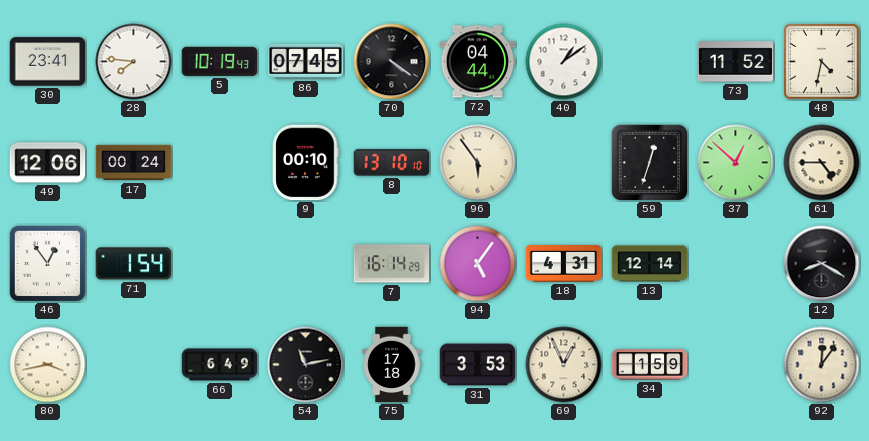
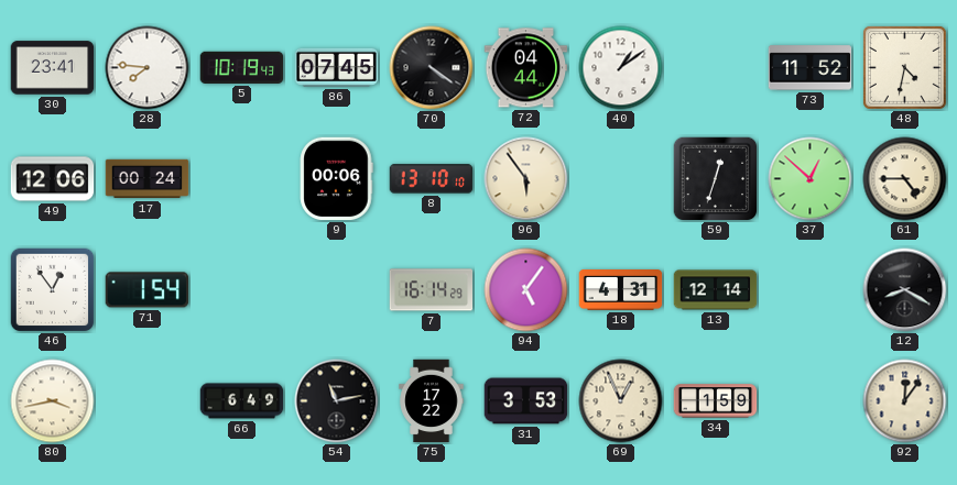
9: 00:10 -> 00:06
75: 17:18 -> 17:22
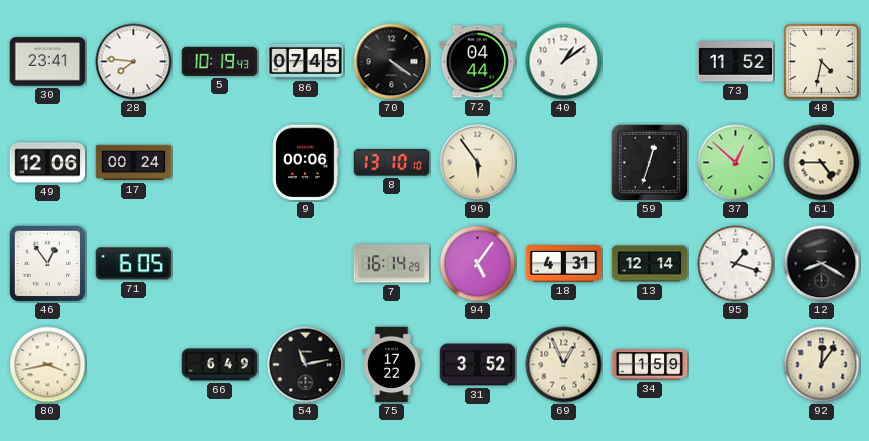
71: 1:54 -> 6:05
95: none -> 1:18
31: 3:53 -> 3:52
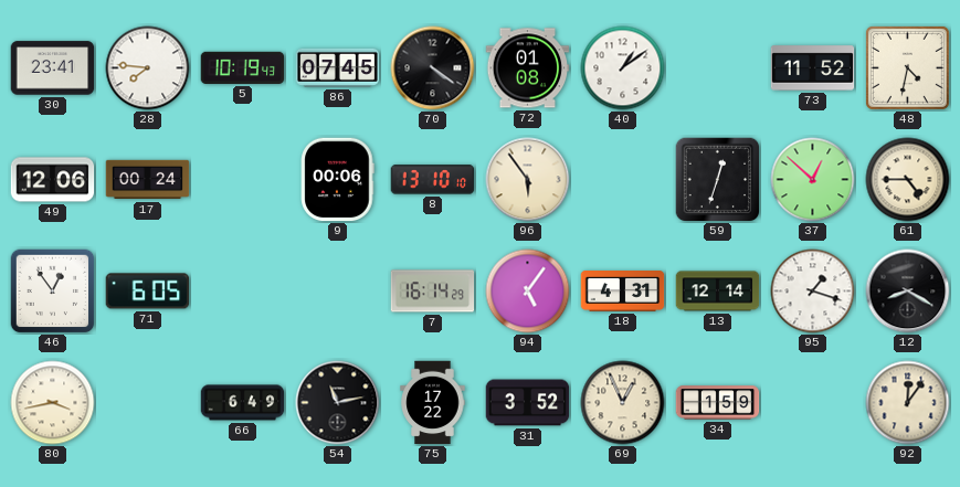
72: 04:44 -> 01:08
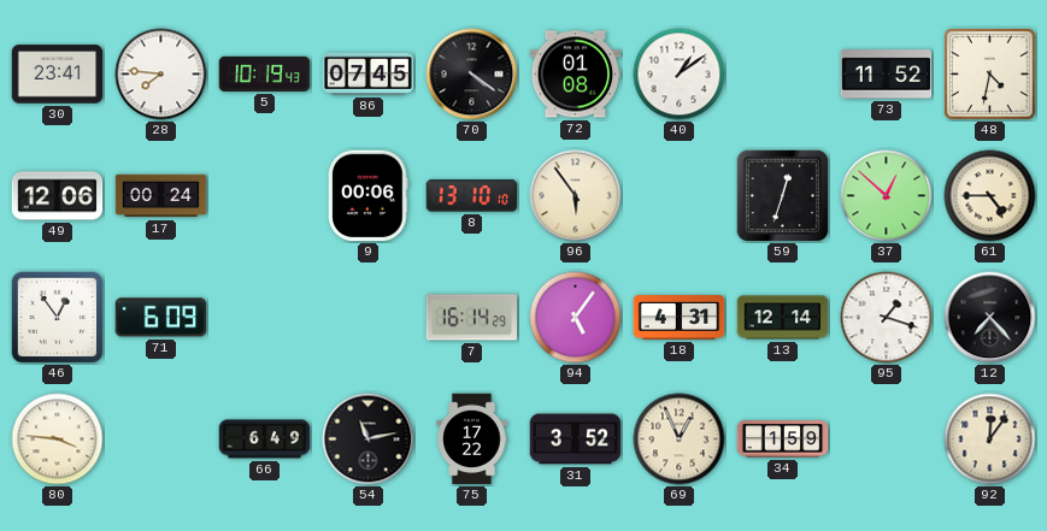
71: 6:05 -> 6:09
12: 8:20 -> 7:23
80: 3:43 -> 3:46
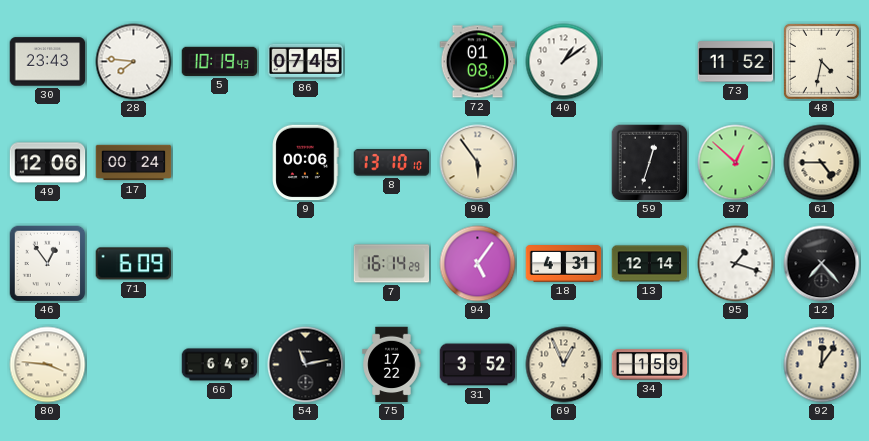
30: 23:41 -> 23:43
70: 4:21 -> none
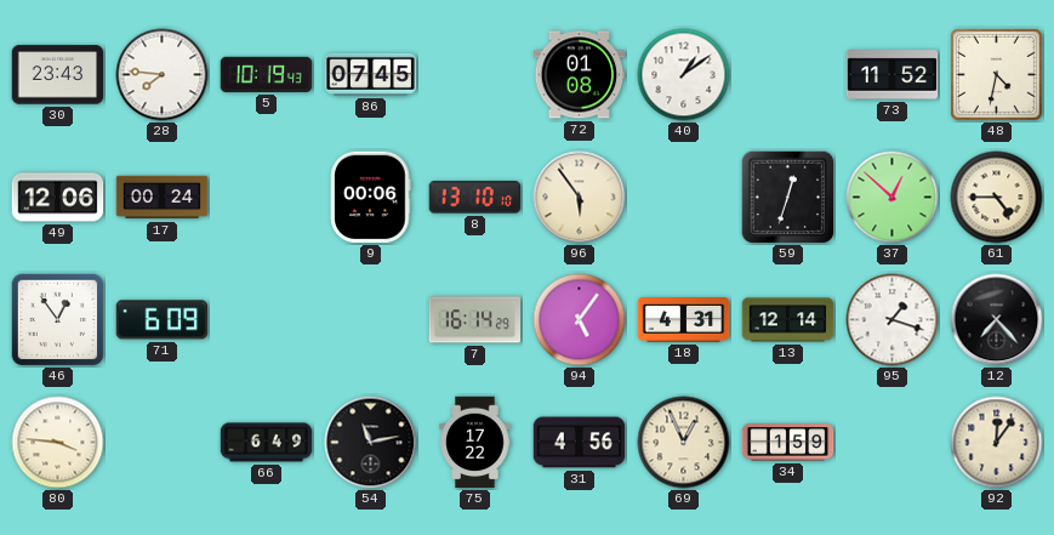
31: 3:52 -> 4:56
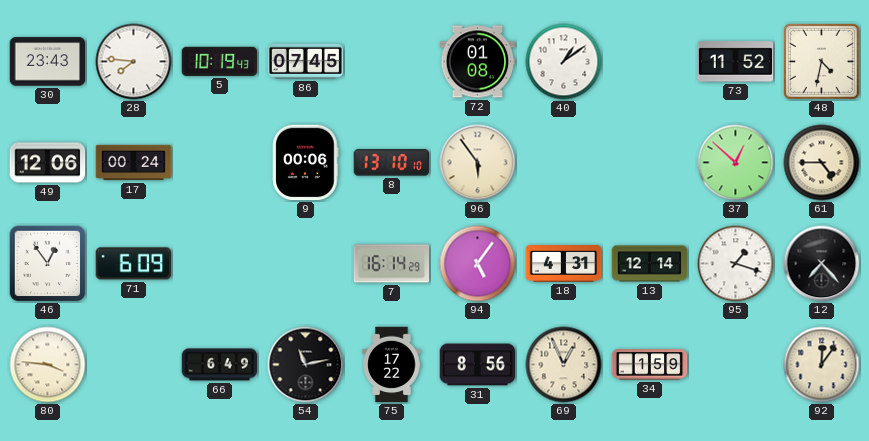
59: 12:33 -> none
31: 4:56 -> 8:56
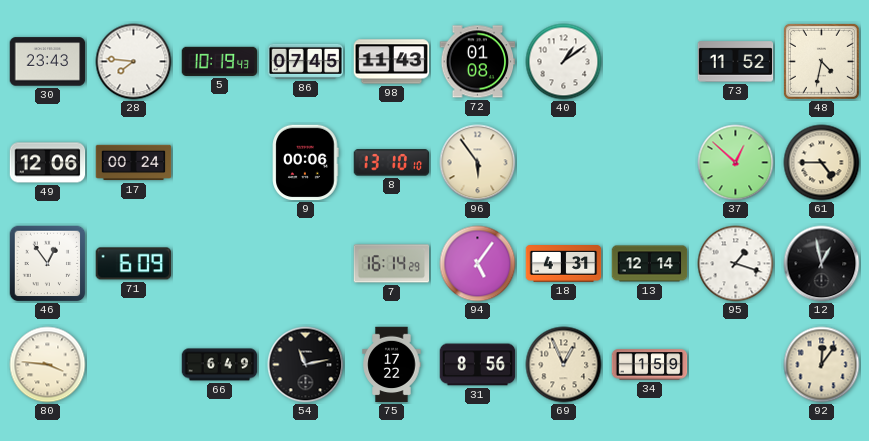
98: none -> 11:43
12: 7:23 -> 12:58
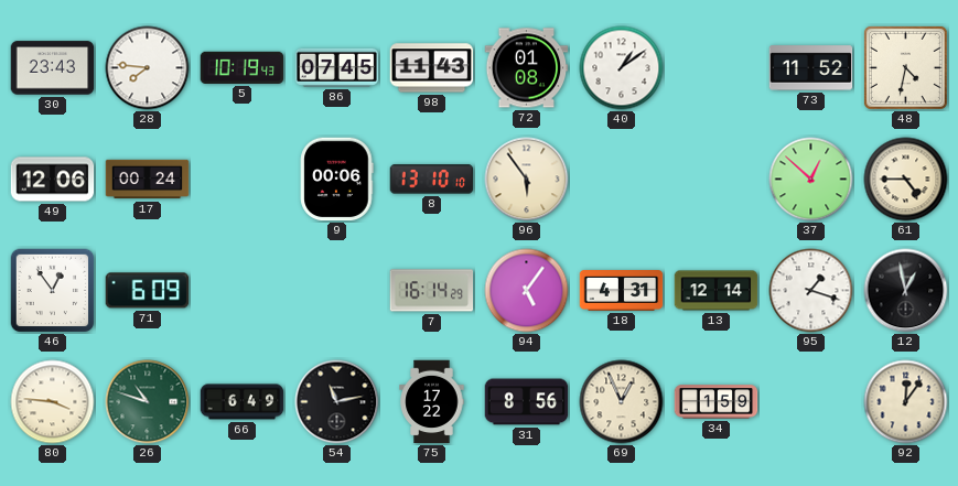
26: none -> 10:48
